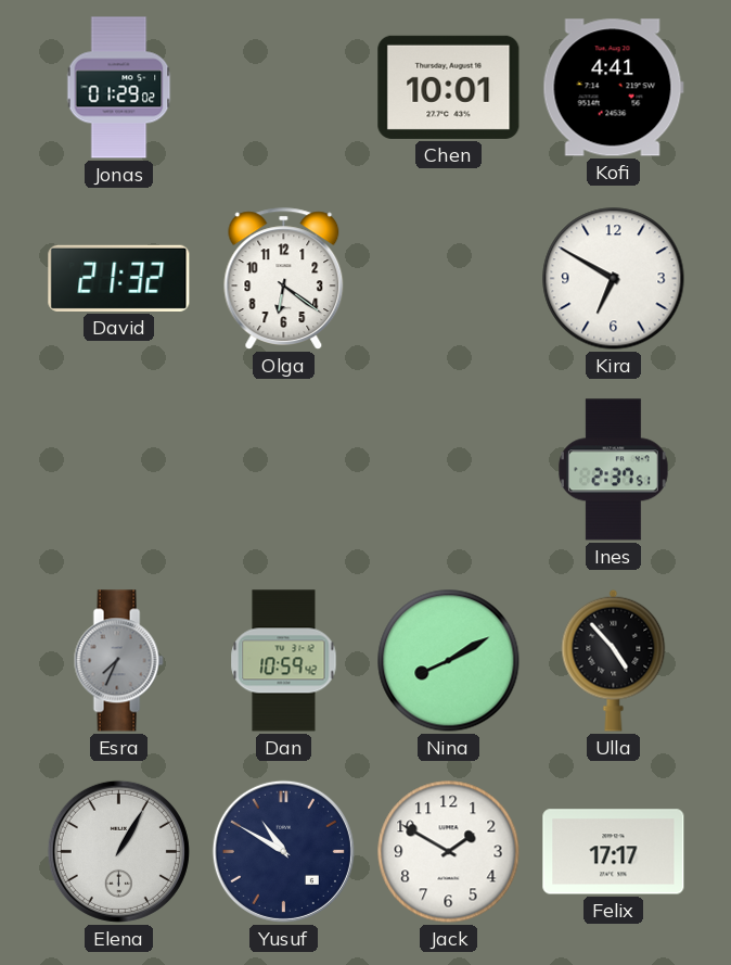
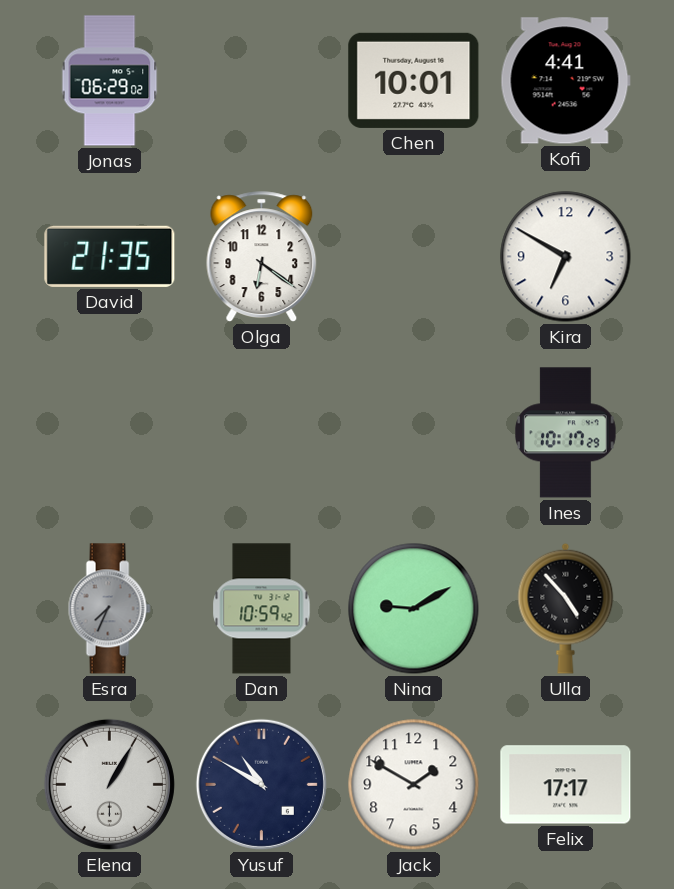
Jonas: 01:29 -> 06:29
David: 21:32 -> 21:35
Ines: 2:37 -> 10:17
Nina: 8:10 -> 9:10
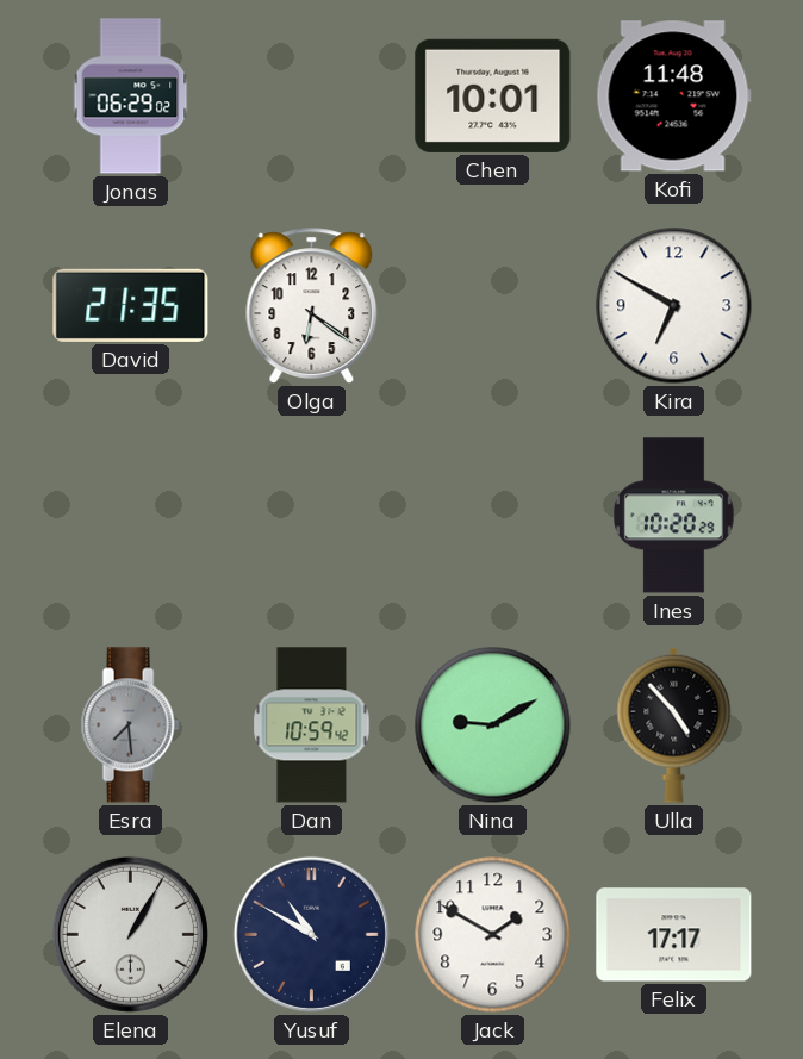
Kofi: 4:41 -> 11:48
Ines: 10:17 -> 10:20
Esra: 7:34 -> 7:29
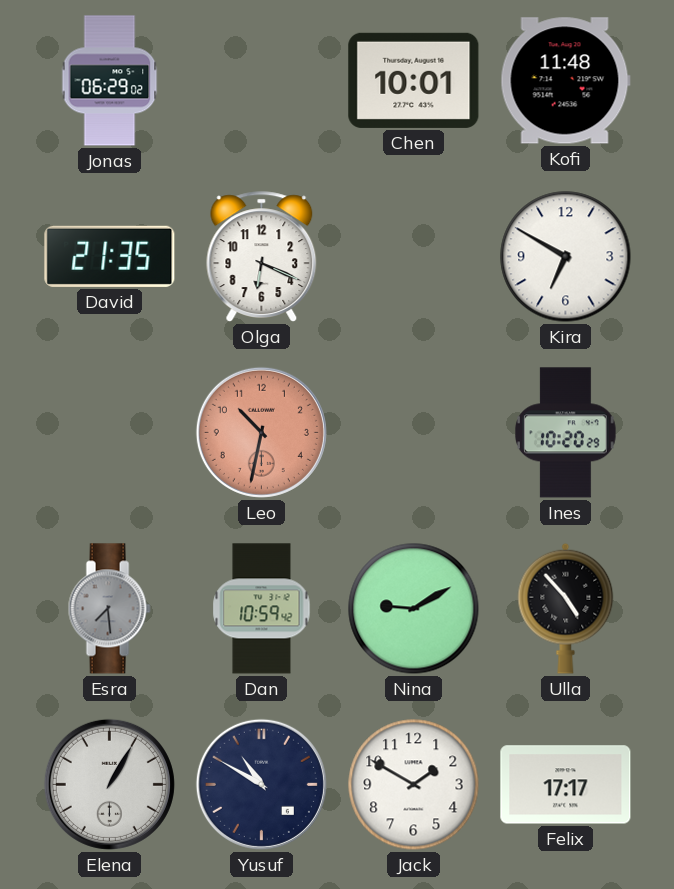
Olga: 6:21 -> 6:19
Leo: none -> 10:32
